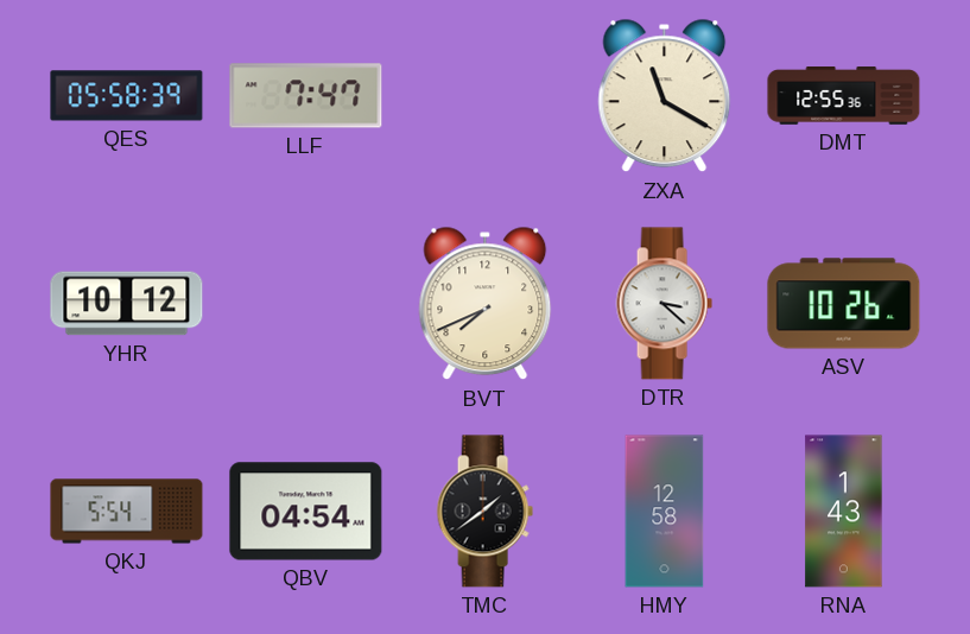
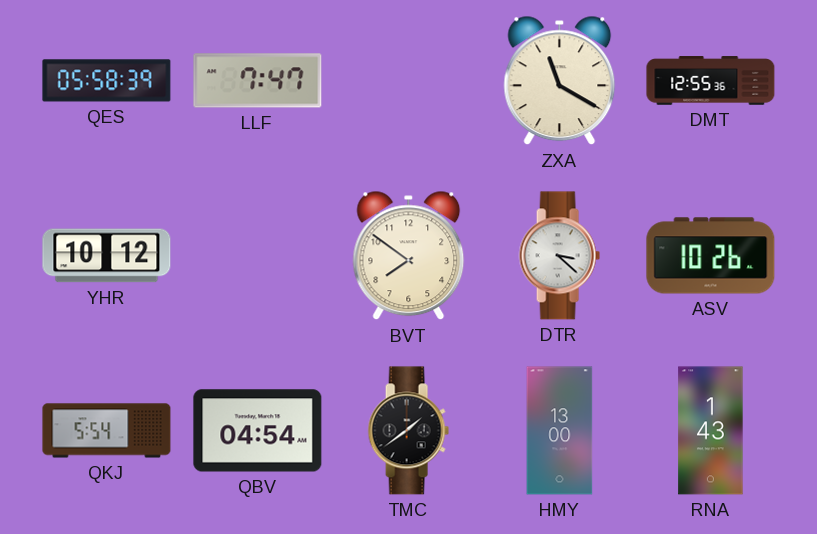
BVT: 7:41 -> 7:51
HMY: 12:58 -> 13:00
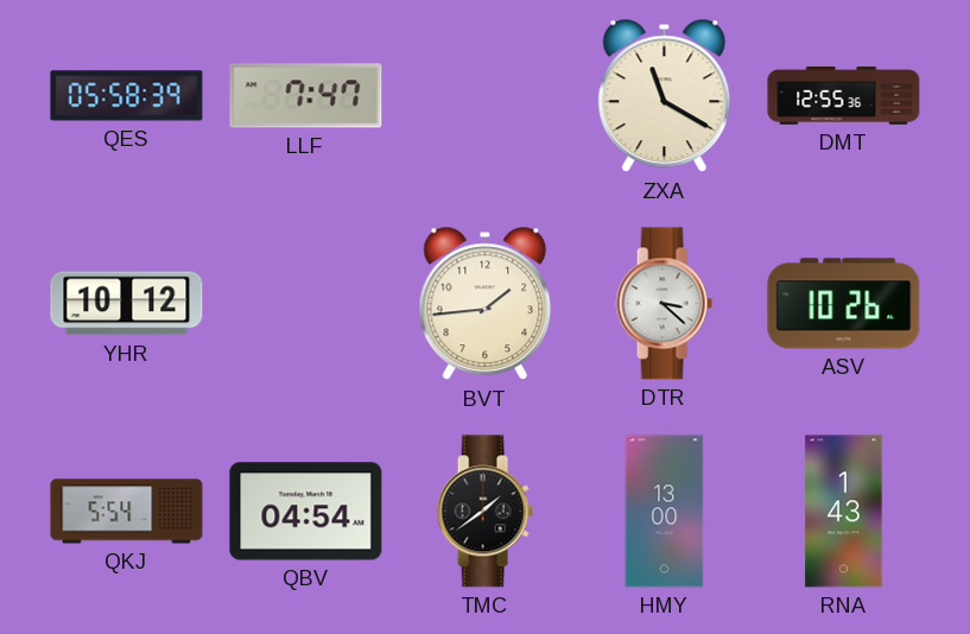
BVT: 7:51 -> 1:44
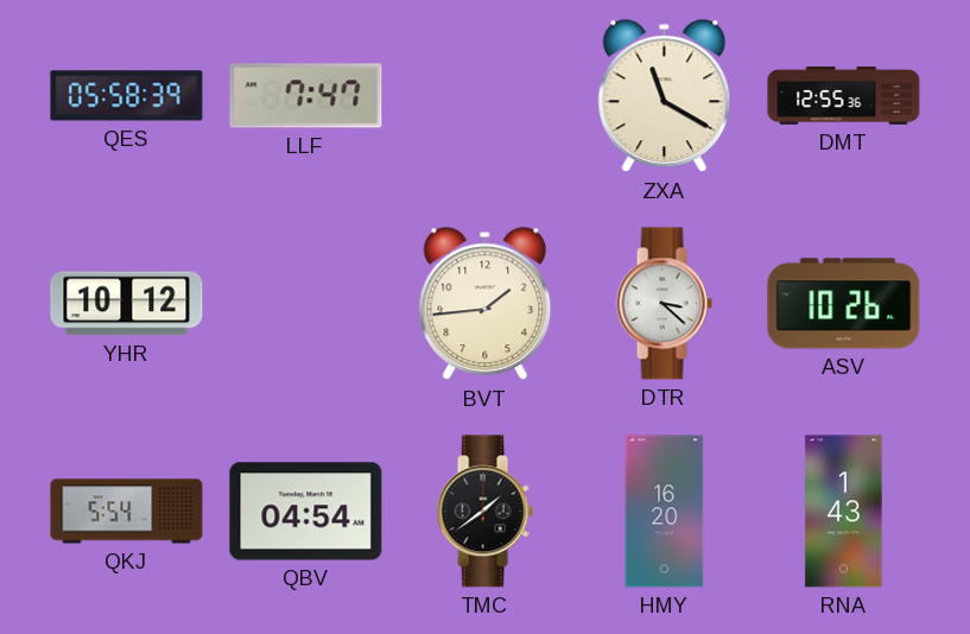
HMY: 13:00 -> 16:20
